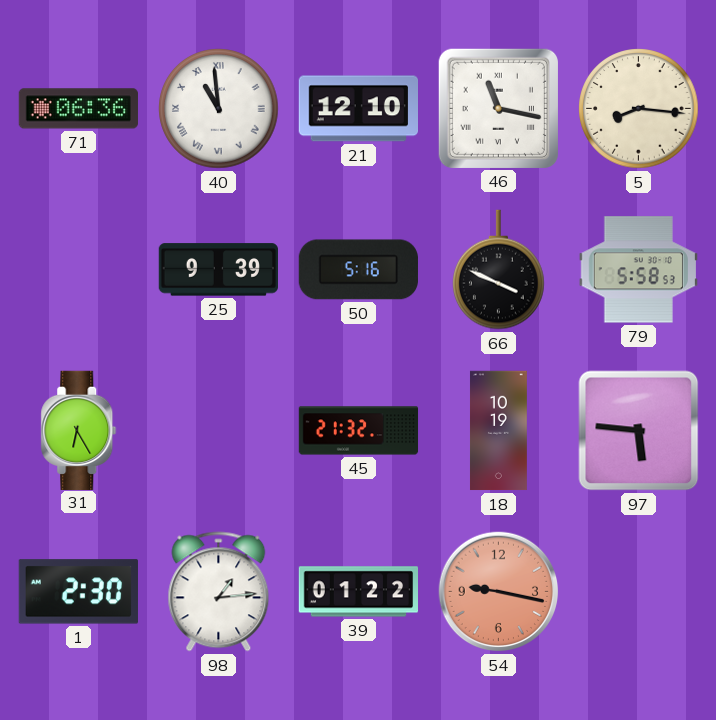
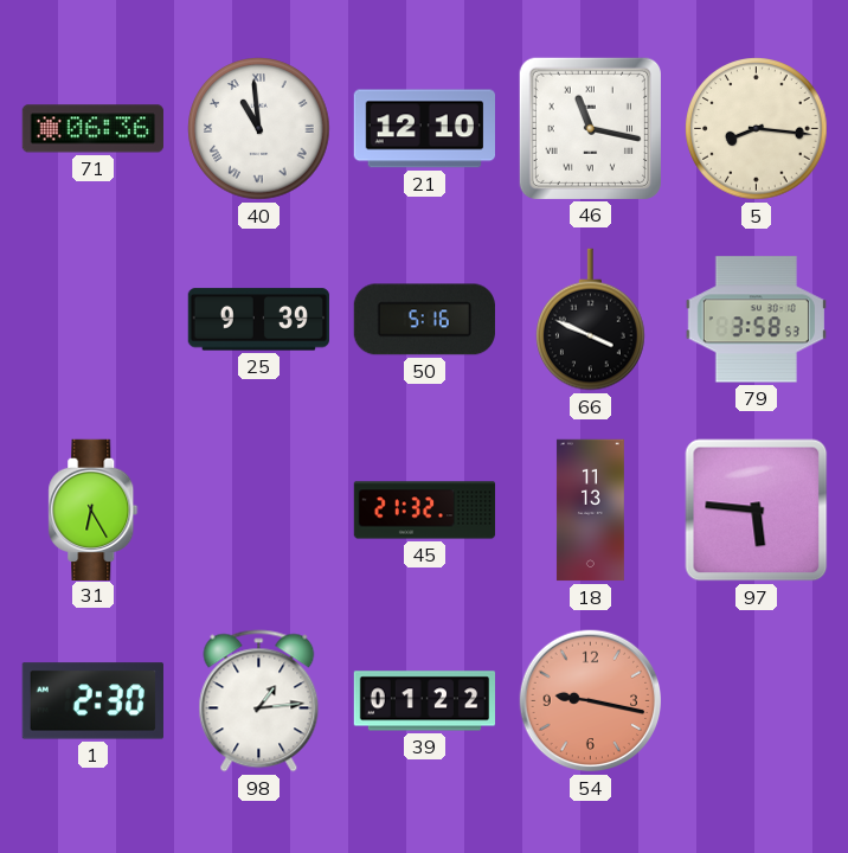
79: 5:58 -> 3:58
18: 10:19 -> 11:13
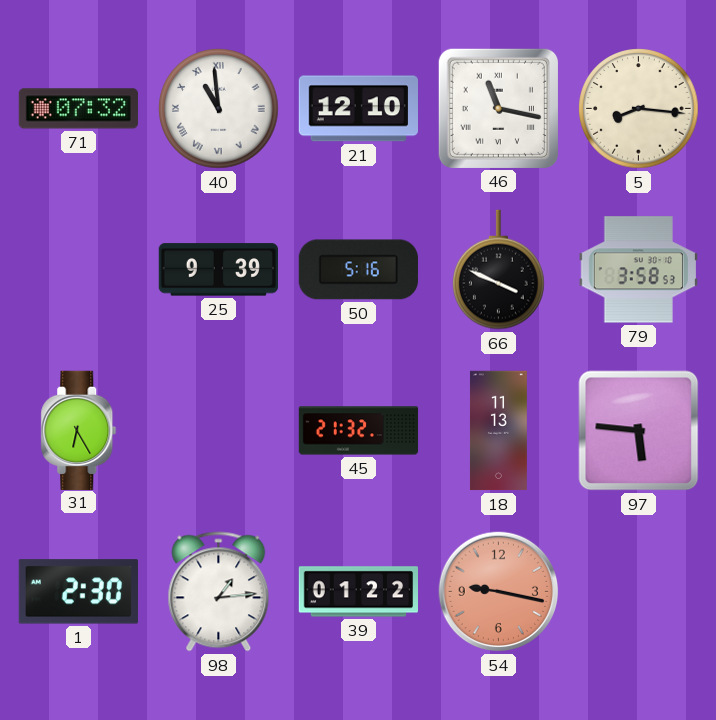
71: 06:36 -> 07:32
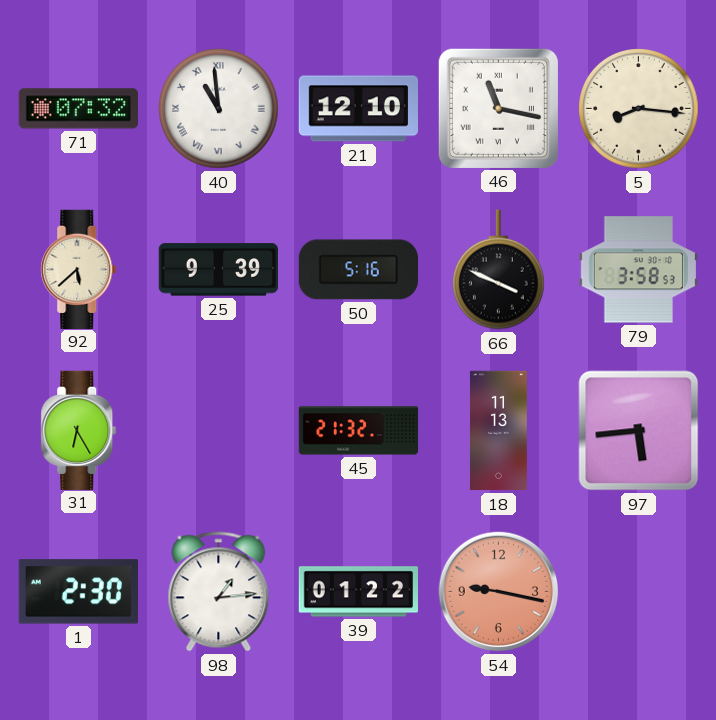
92: none -> 5:38
97: 5:46 -> 5:44
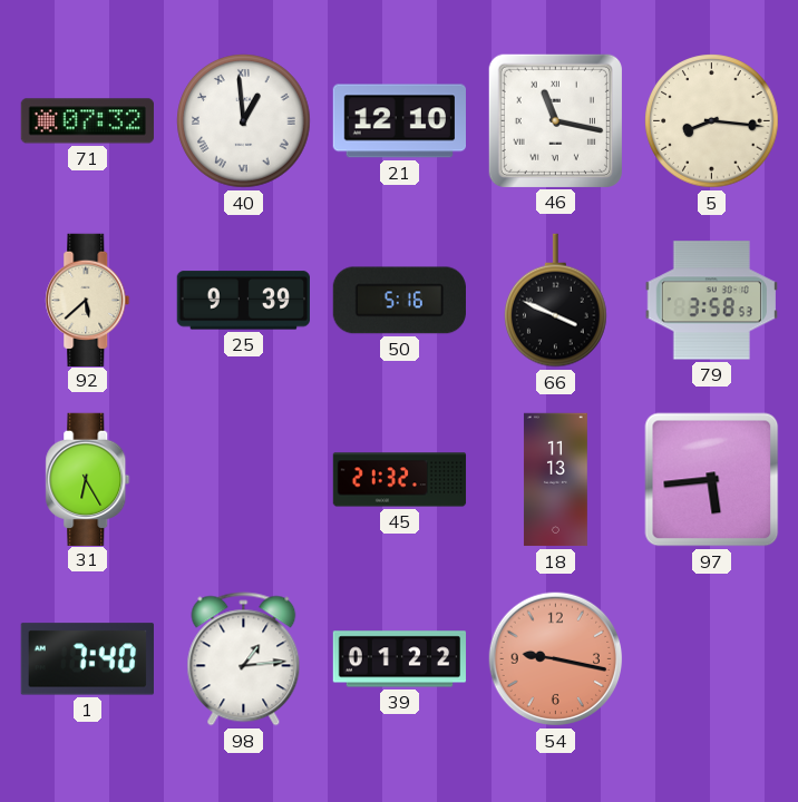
40: 10:59 -> 12:59
1: 2:30 -> 7:40
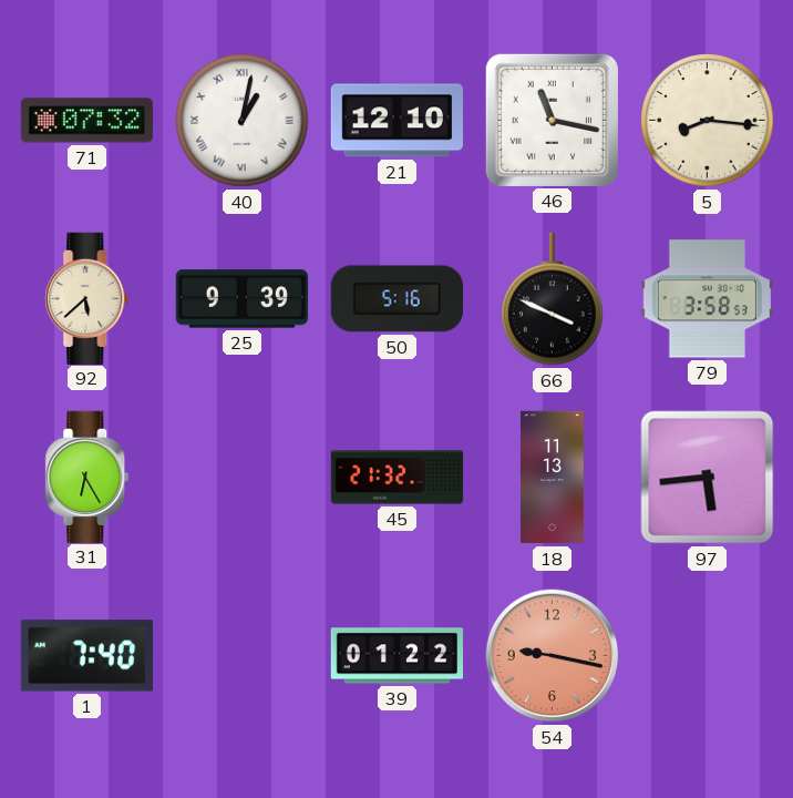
40: 12:59 -> 1:02
98: 1:14 -> none
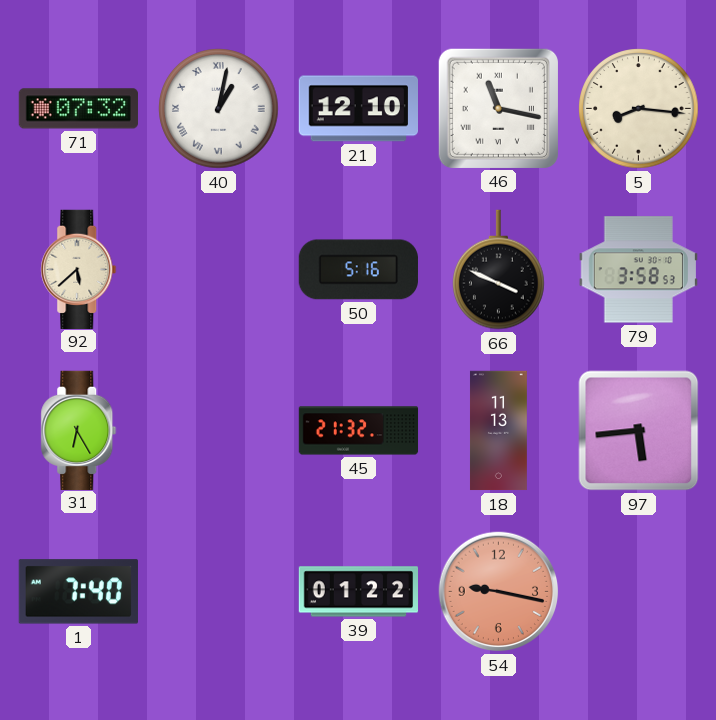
25: 9:39 -> none
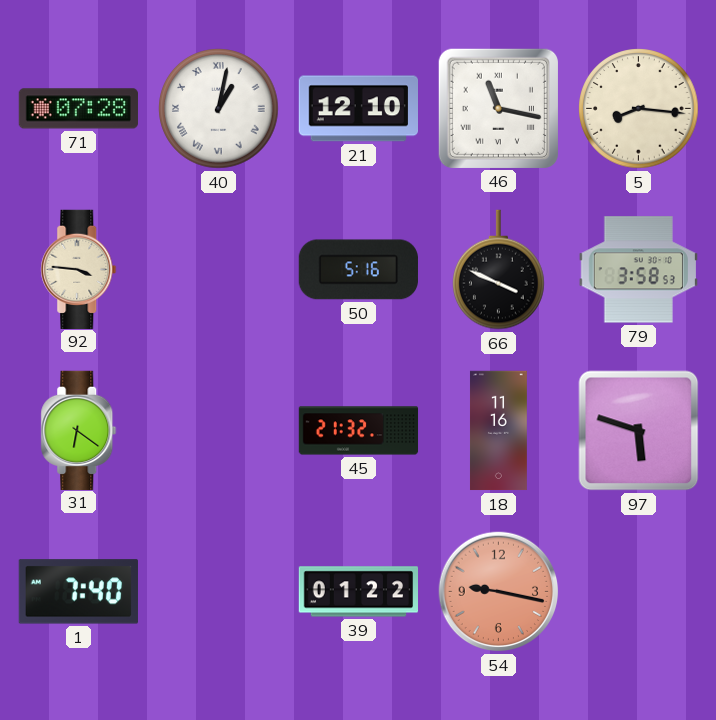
71: 07:32 -> 07:28
92: 5:38 -> 3:46
31: 6:25 -> 6:21
18: 11:13 -> 11:16
97: 5:44 -> 5:48
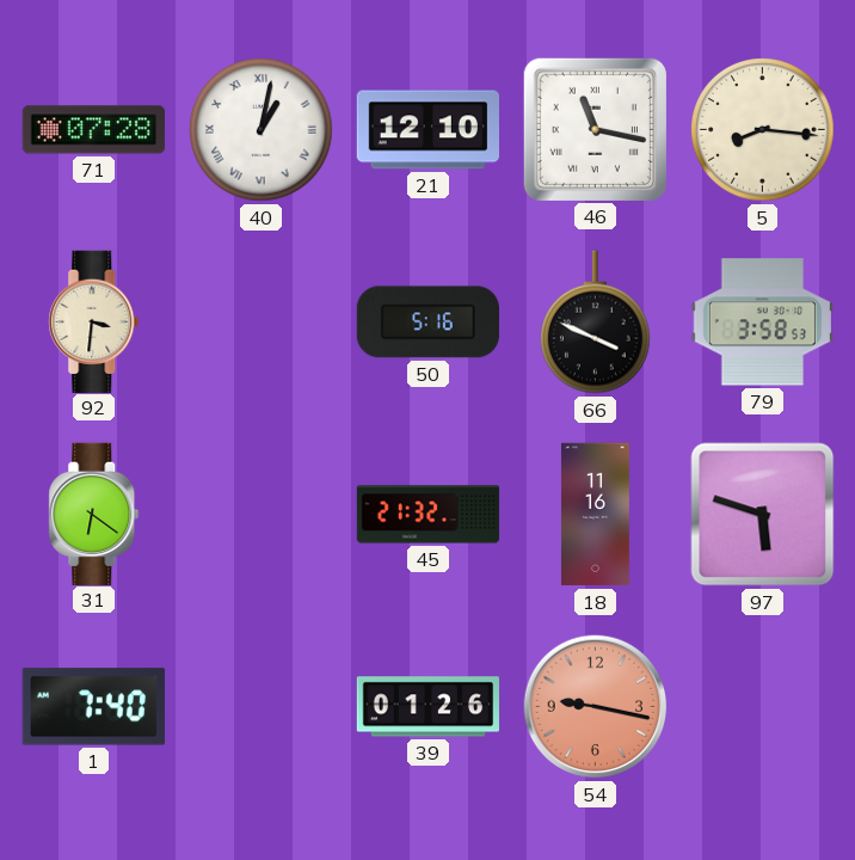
92: 3:46 -> 3:31
39: 01:22 -> 01:26
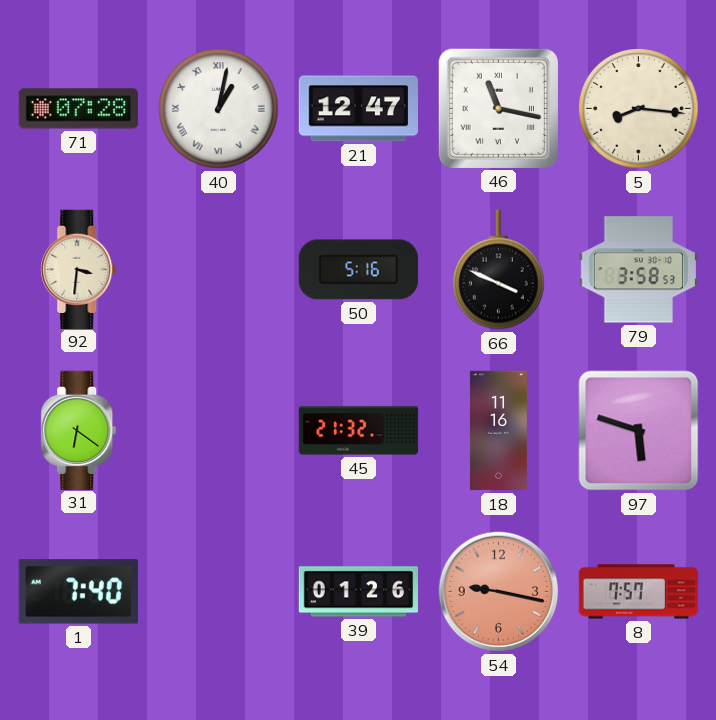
21: 12:10 -> 12:47
8: none -> 7:57
